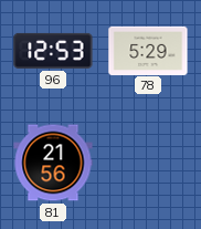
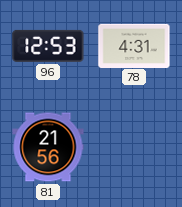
78: 5:29 -> 4:31
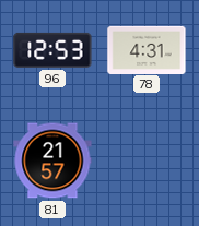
81: 21:56 -> 21:57
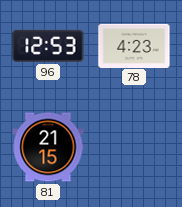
78: 4:31 -> 4:23
81: 21:57 -> 21:15
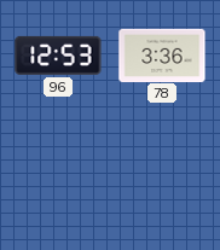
78: 4:23 -> 3:36
81: 21:15 -> none
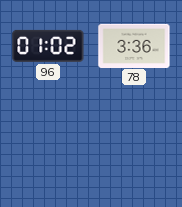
96: 12:53 -> 01:02
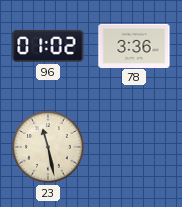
23: none -> 11:28
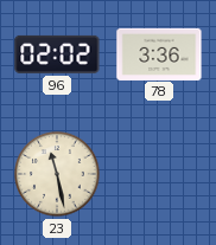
96: 01:02 -> 02:02
